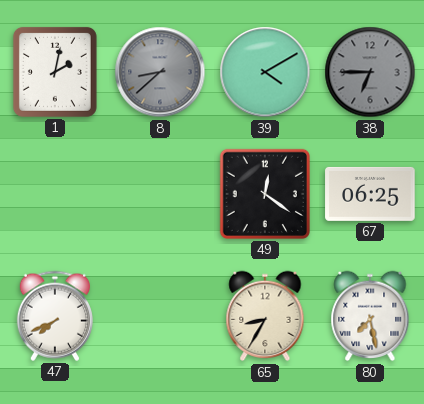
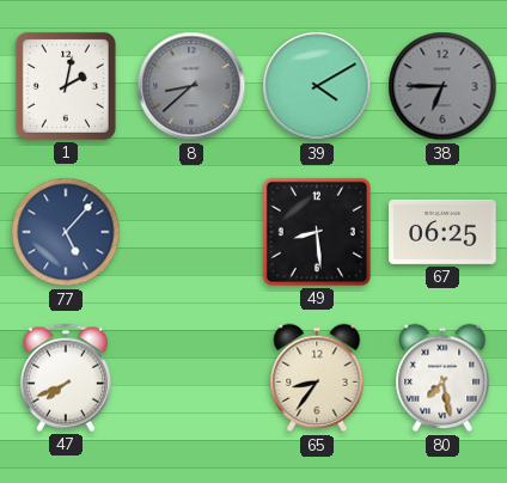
77: none -> 5:07
49: 12:21 -> 8:29
65: 8:35 -> 8:36
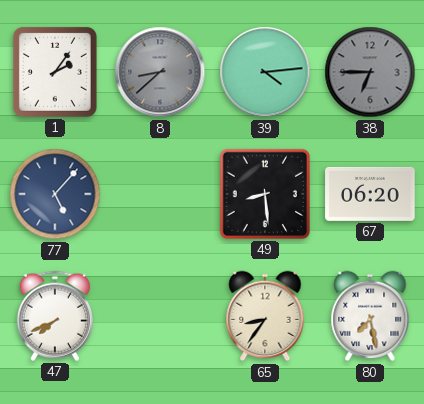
1: 2:02 -> 2:06
39: 4:10 -> 4:14
67: 06:25 -> 06:20
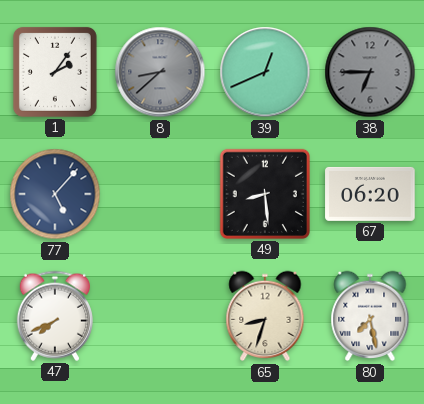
39: 4:14 -> 12:41
65: 8:36 -> 8:33
